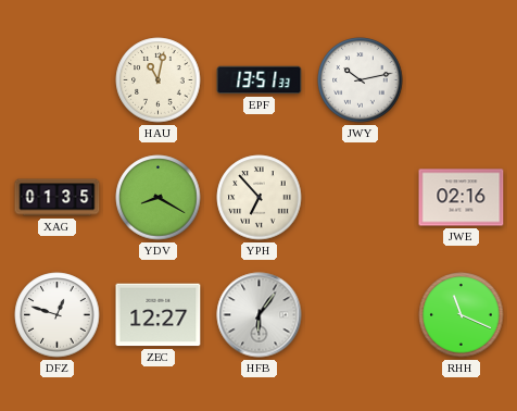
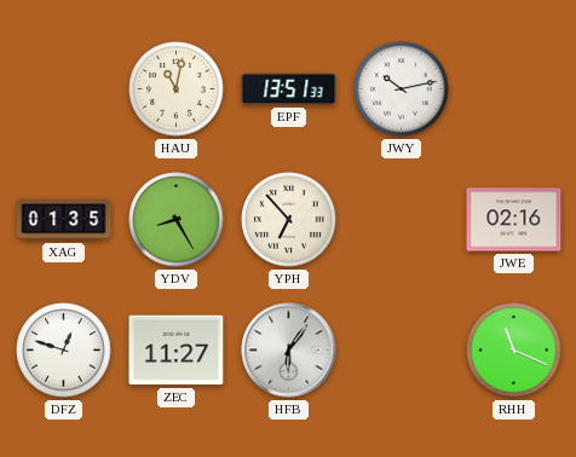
YDV: 8:20 -> 8:25
ZEC: 12:27 -> 11:27
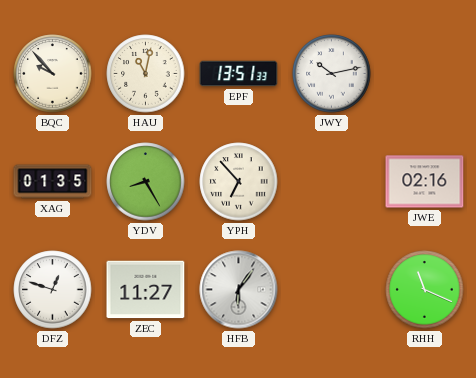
BQC: none -> 9:53
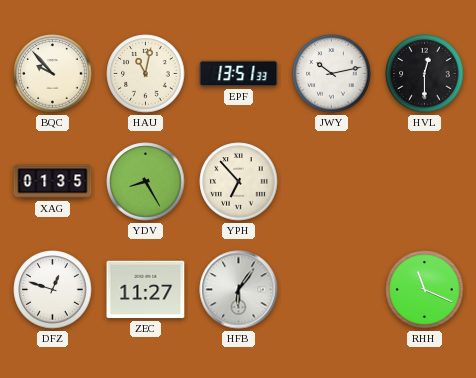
HVL: none -> 12:30
JWE: 02:16 -> none
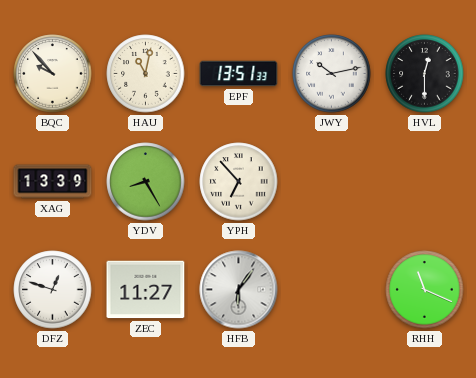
XAG: 01:35 -> 13:39
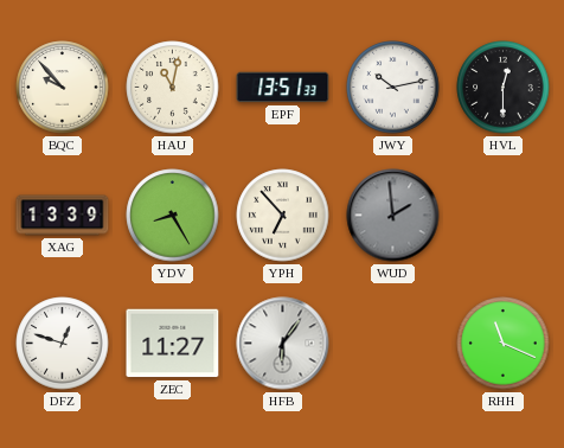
WUD: none -> 1:59
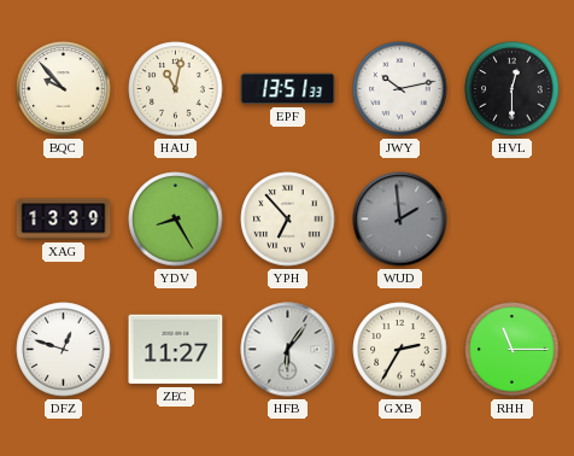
GXB: none -> 2:35
RHH: 11:19 -> 11:15
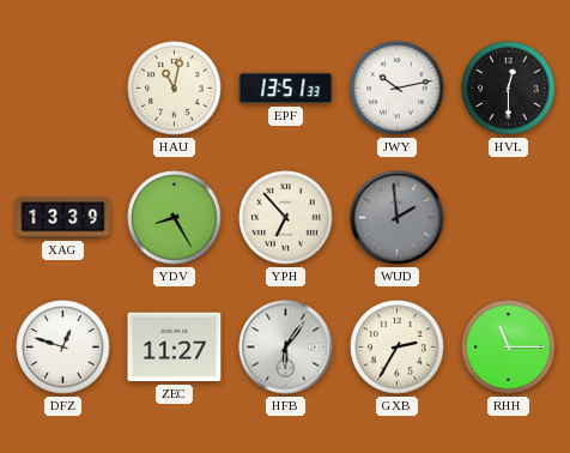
BQC: 9:53 -> none
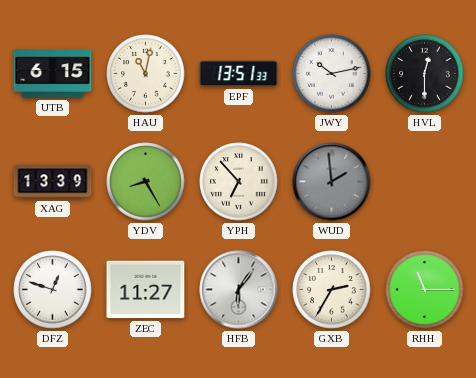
UTB: none -> 6:15
